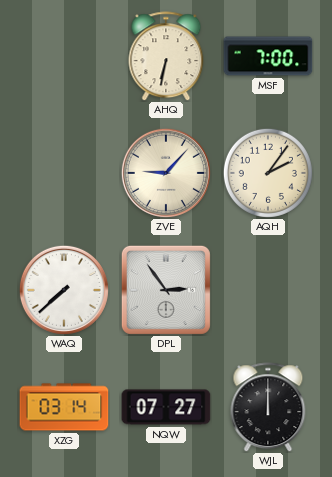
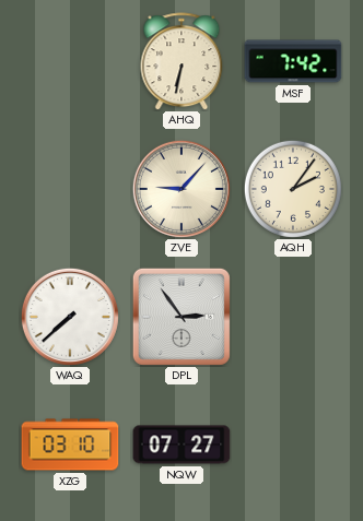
MSF: 7:00 -> 7:42
XZG: 03:14 -> 03:10
WJL: 12:00 -> none
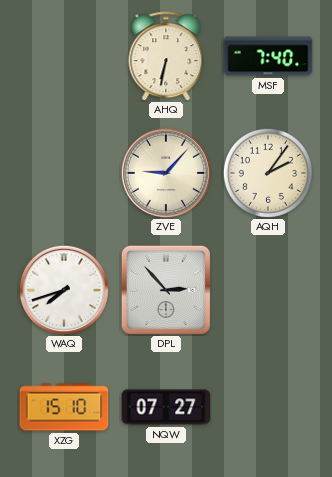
MSF: 7:42 -> 7:40
WAQ: 7:38 -> 7:42
DPL: 2:54 -> 2:53
XZG: 03:10 -> 15:10
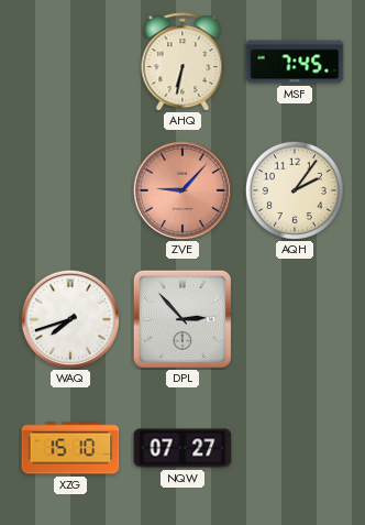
MSF: 7:40 -> 7:45
ZVE dial: cream -> salmon
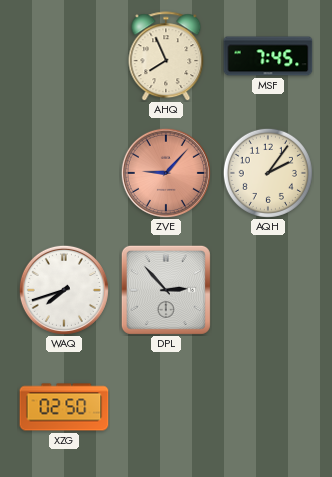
AHQ: 6:32 -> 7:56
XZG: 15:10 -> 02:50
NQW: 07:27 -> none
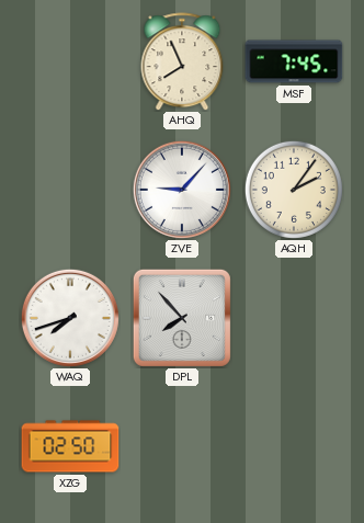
ZVE dial: salmon -> white
DPL: 2:53 -> 7:53
